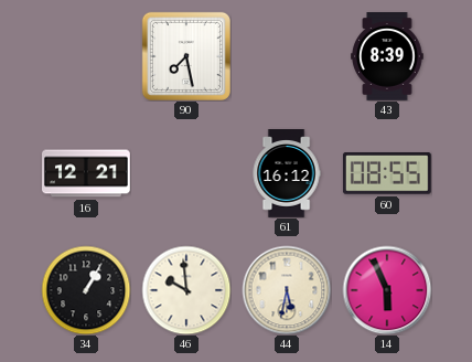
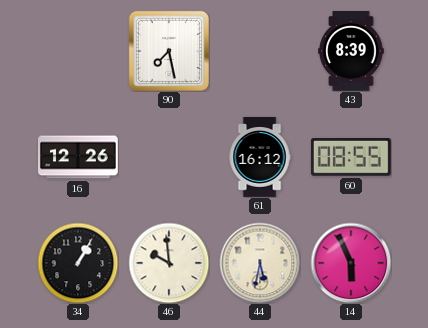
16: 12:21 -> 12:26
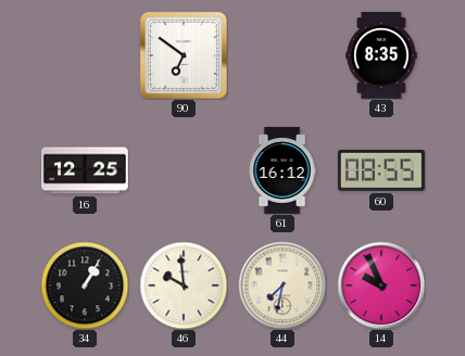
90: 7:28 -> 6:51
43: 8:39 -> 8:35
16: 12:26 -> 12:25
44: 5:32 -> 7:32
14: 5:56 -> 9:56
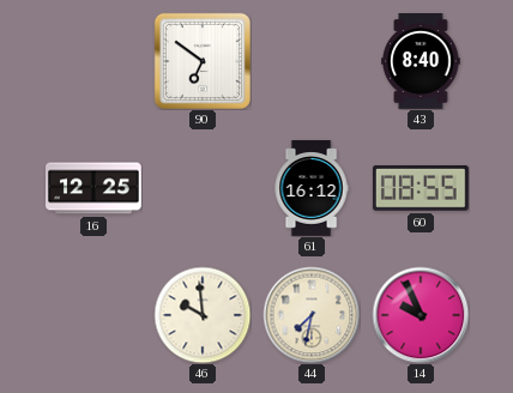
43: 8:35 -> 8:40
34: 1:05 -> none
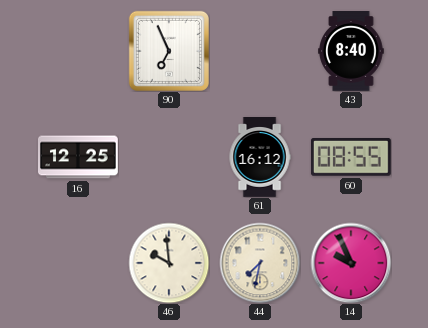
90: 6:51 -> 6:56
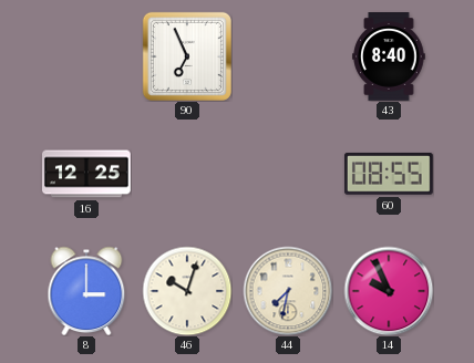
61: 16:12 -> none
8: none -> 3:00
46: 9:59 -> 10:03
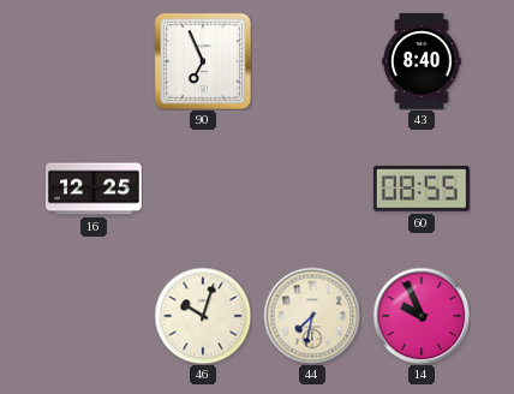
8: 3:00 -> none
